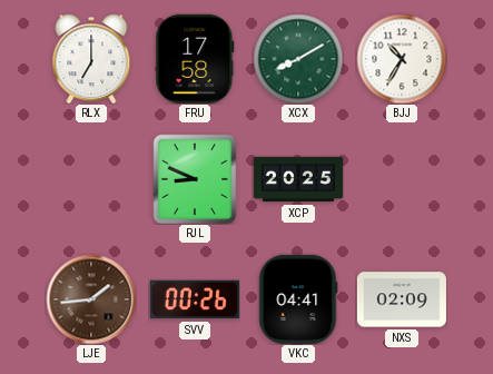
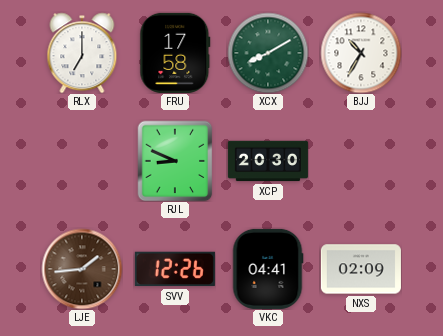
XCP: 20:25 -> 20:30
SVV: 00:26 -> 12:26
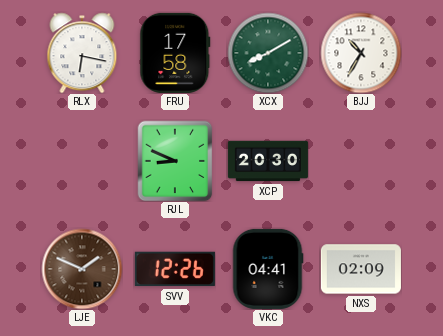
RLX: 7:00 -> 6:17
LJE: 1:44 -> 1:49
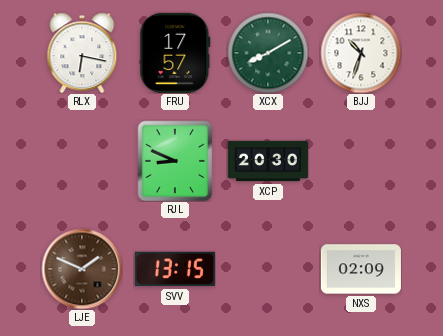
FRU: 17:58 -> 17:57
BJJ: 10:35 -> 10:33
SVV: 12:26 -> 13:15
VKC: 04:41 -> none
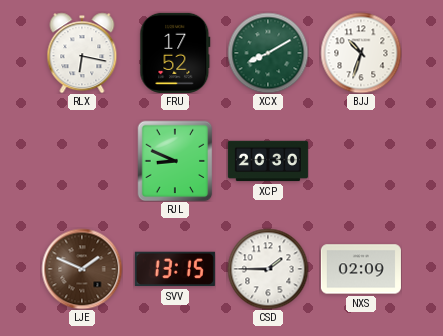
FRU: 17:57 -> 17:52
CSD: none -> 1:45
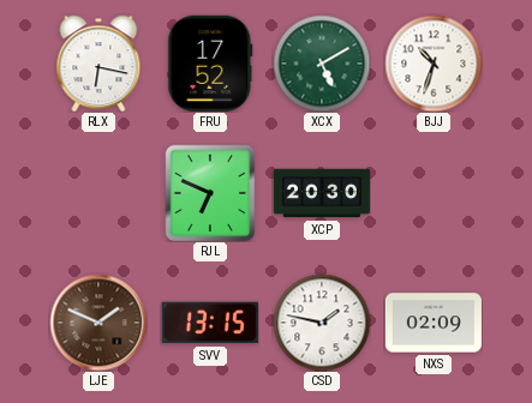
XCX: 8:10 -> 5:10
RJL: 8:49 -> 6:49
CSD: 1:45 -> 1:47
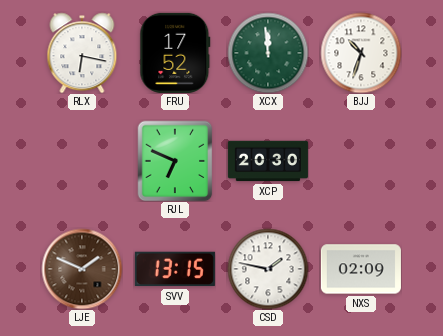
XCX: 5:10 -> 11:59
